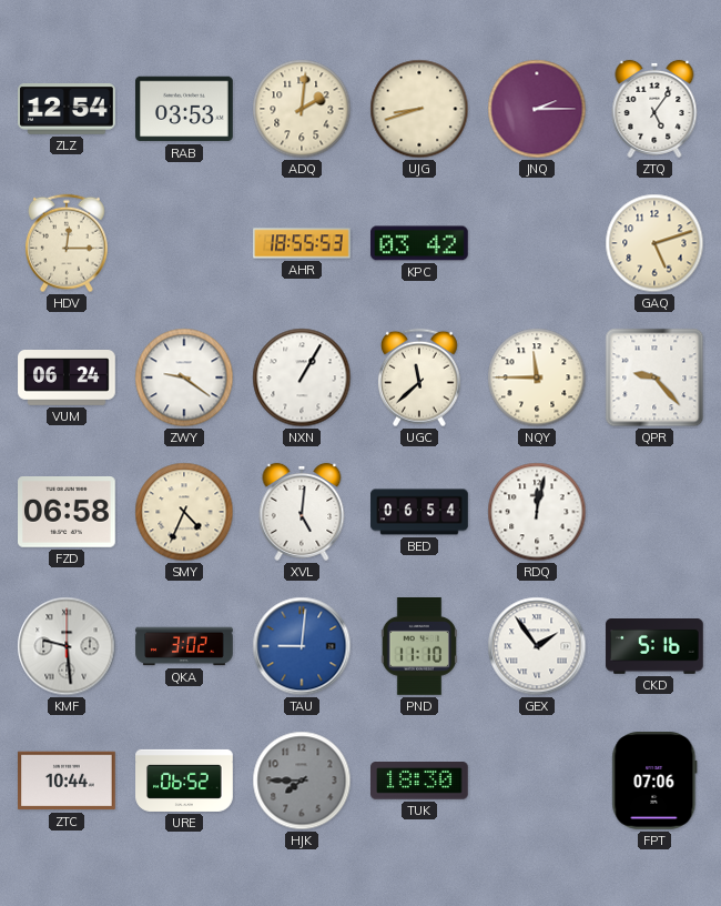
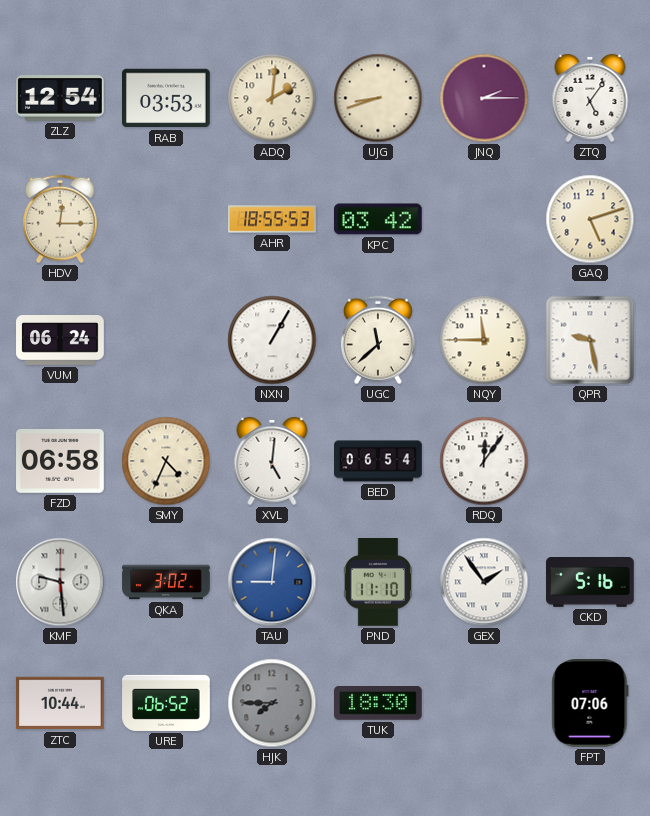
ZWY: 9:21 -> none
QPR: 9:23 -> 9:28
RDQ: 12:02 -> 12:06
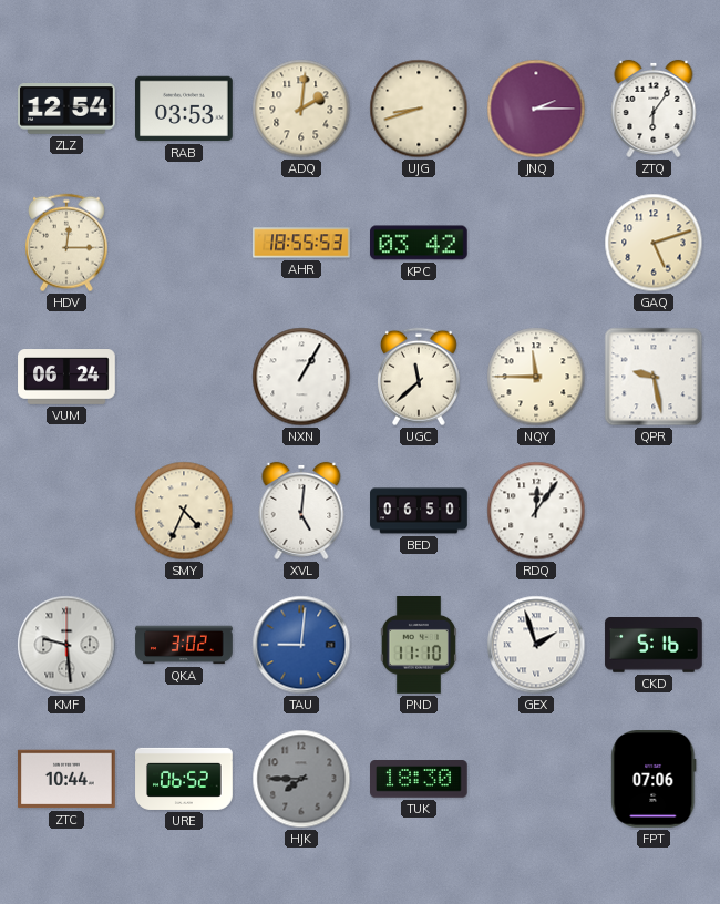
ZTQ: 5:06 -> 6:06
FZD: 06:58 -> none
BED: 06:54 -> 06:50
GEX: 1:54 -> 1:57
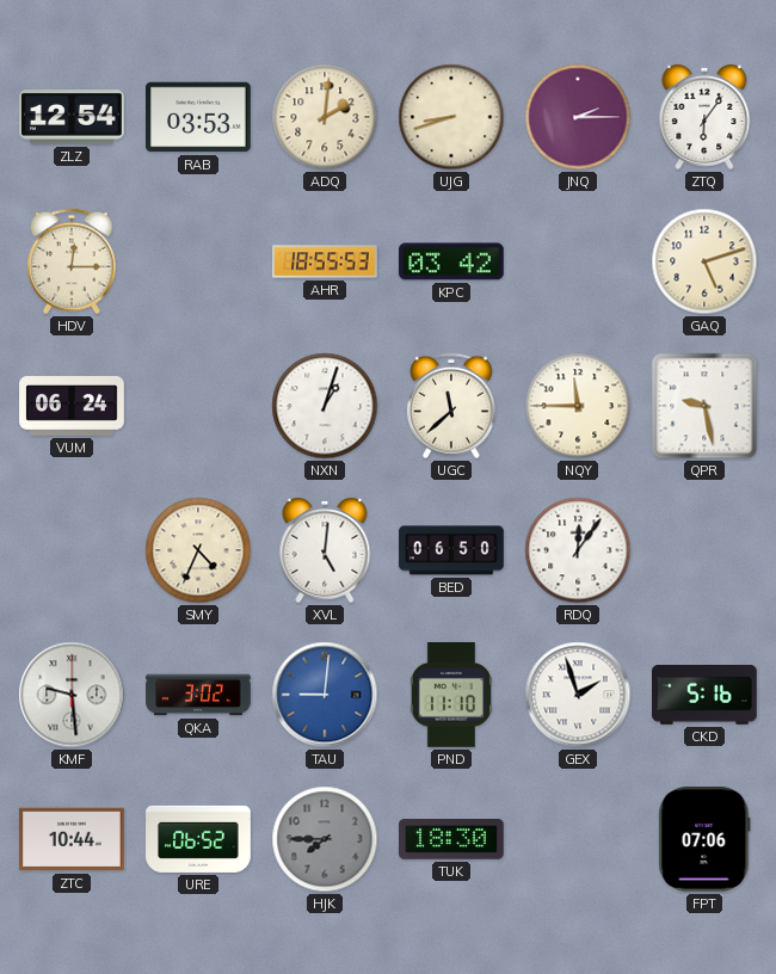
NXN: 1:05 -> 1:03
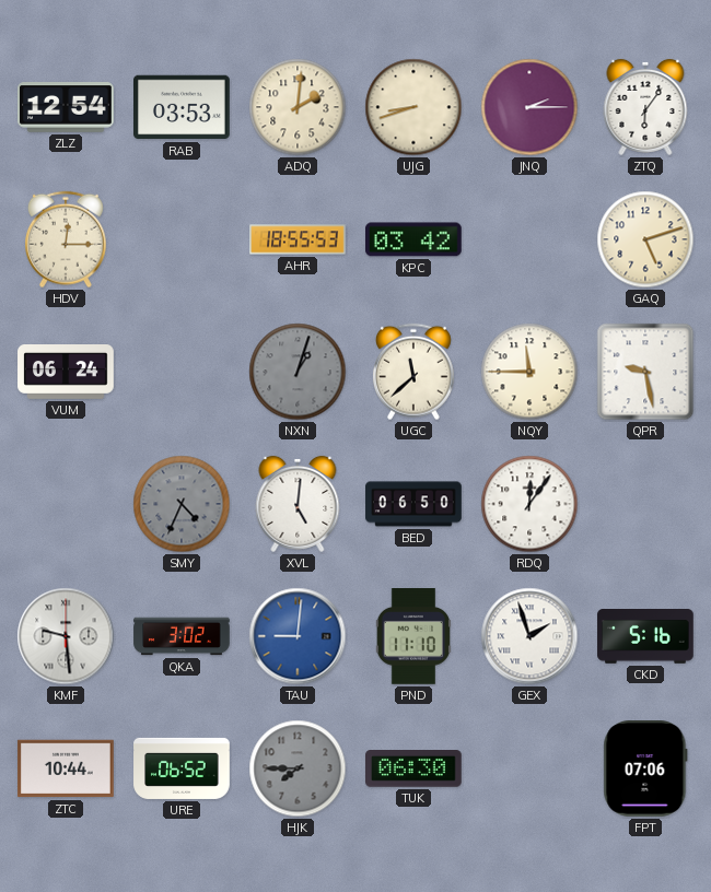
NXN dial: white -> grey
SMY dial: cream -> grey
TUK: 18:30 -> 06:30
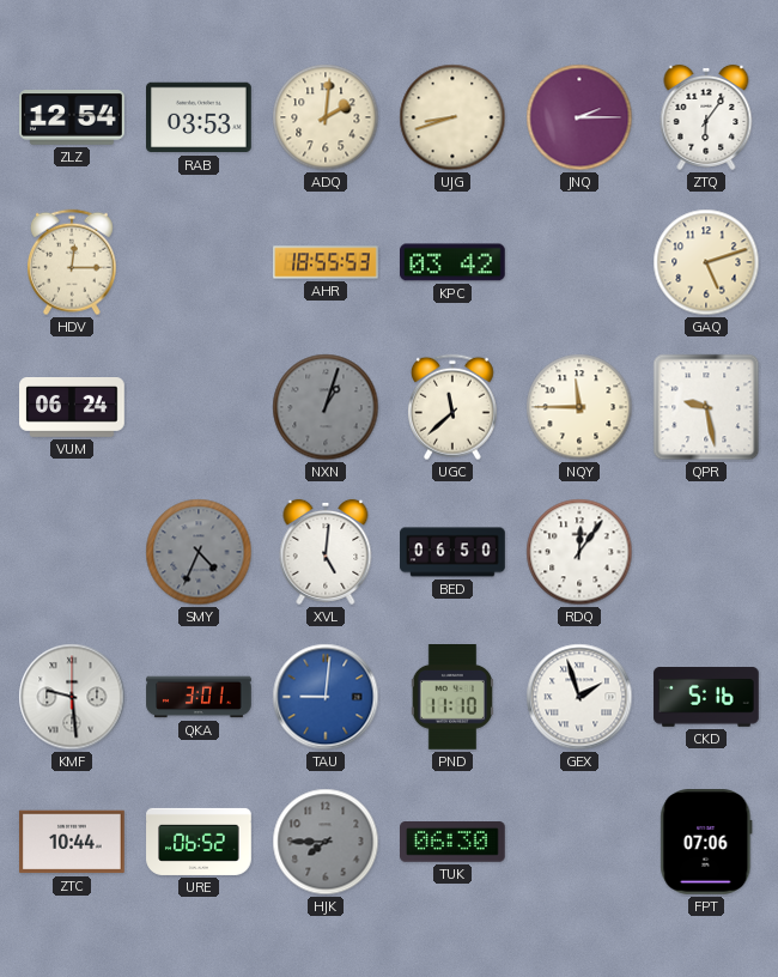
QKA: 3:02 -> 3:01
